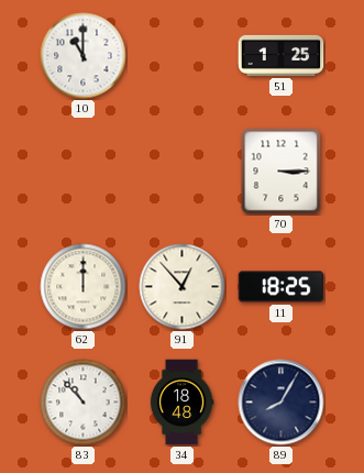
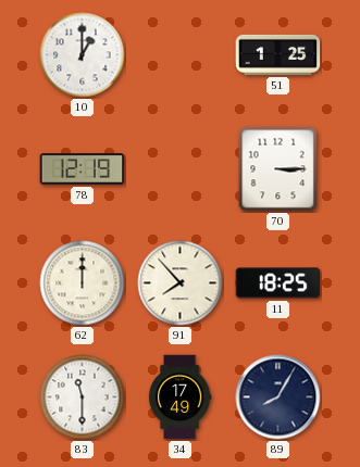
10: 11:00 -> 1:00
78: none -> 12:19
91: 12:53 -> 7:53
83: 10:53 -> 11:30
34: 18:48 -> 17:49
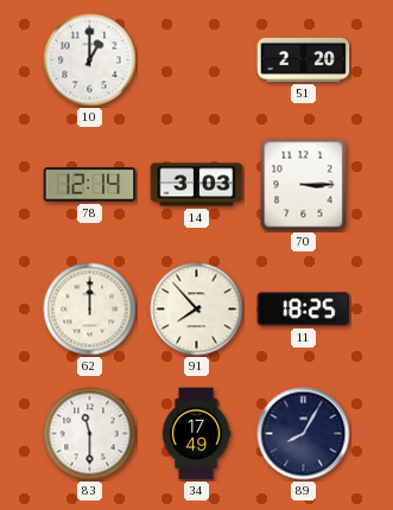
51: 1:25 -> 2:20
78: 12:19 -> 12:14
14: none -> 3:03
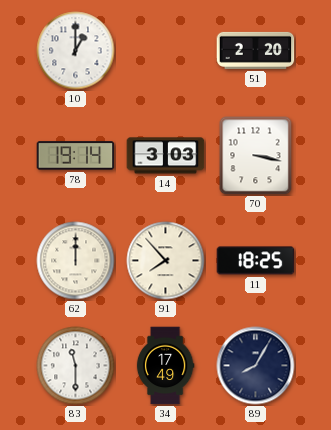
78: 12:14 -> 19:14
70: 3:15 -> 3:17
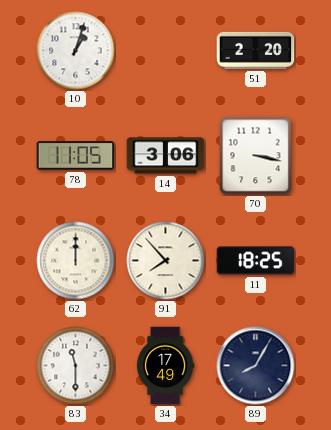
10: 1:00 -> 1:03
78: 19:14 -> 11:05
14: 3:03 -> 3:06
